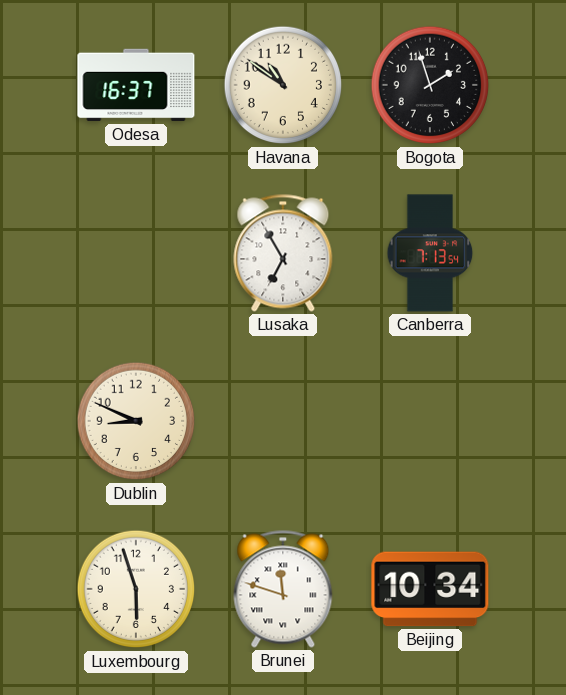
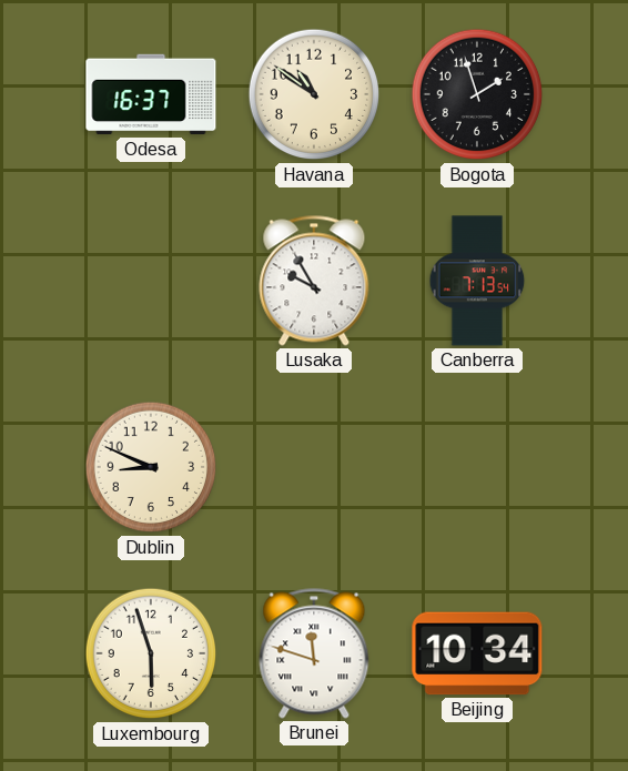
Lusaka: 6:55 -> 9:55
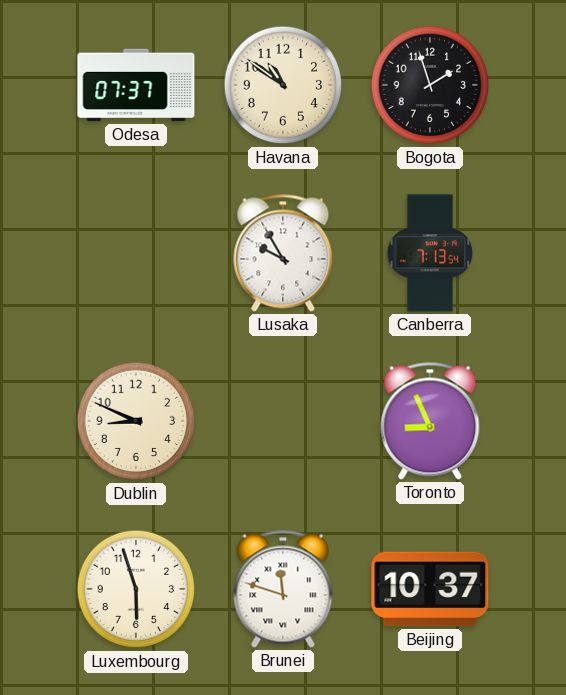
Odesa: 16:37 -> 07:37
Toronto: none -> 8:56
Beijing: 10:34 -> 10:37
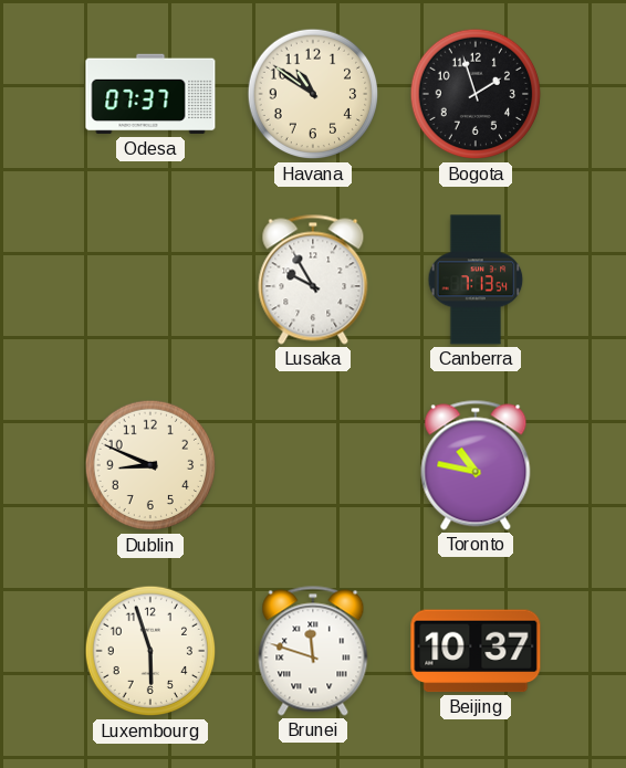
Toronto: 8:56 -> 10:47
